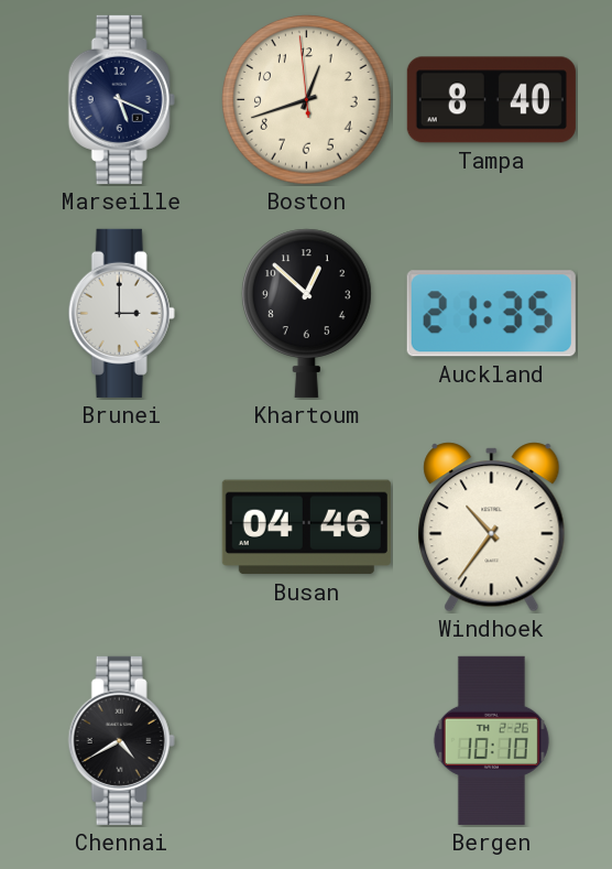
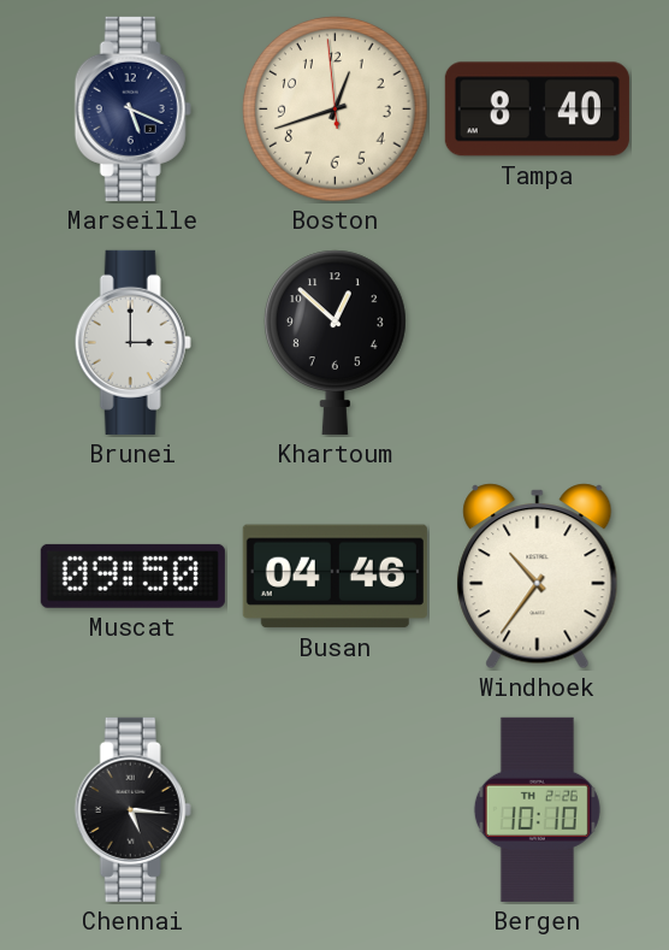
Auckland: 21:35 -> none
Muscat: none -> 09:50
Chennai: 4:40 -> 5:16
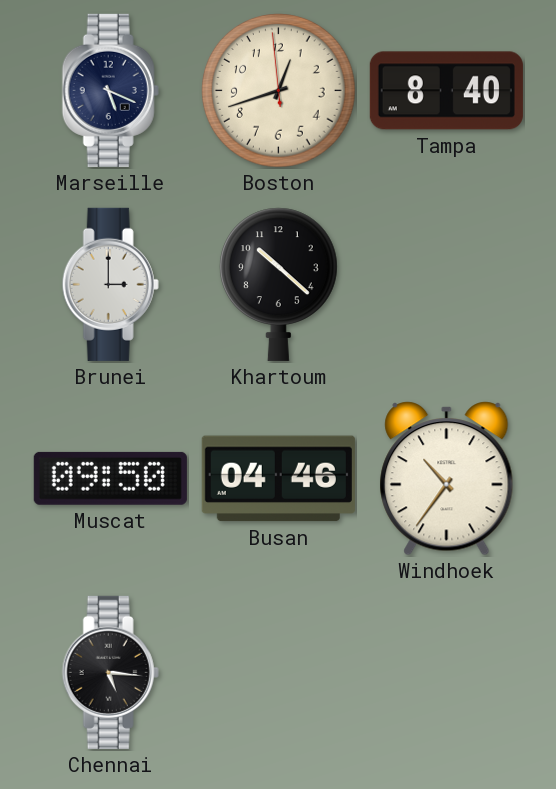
Khartoum: 12:52 -> 10:22
Bergen: 10:10 -> none
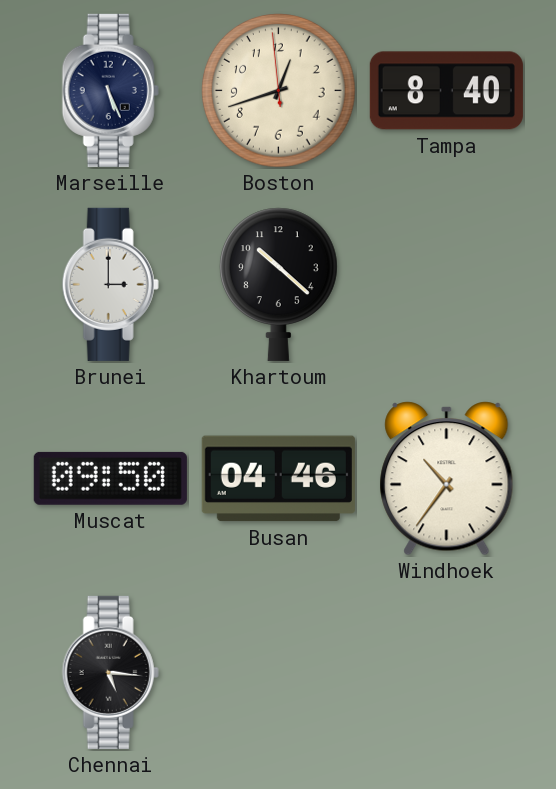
Marseille: 5:19 -> 5:26
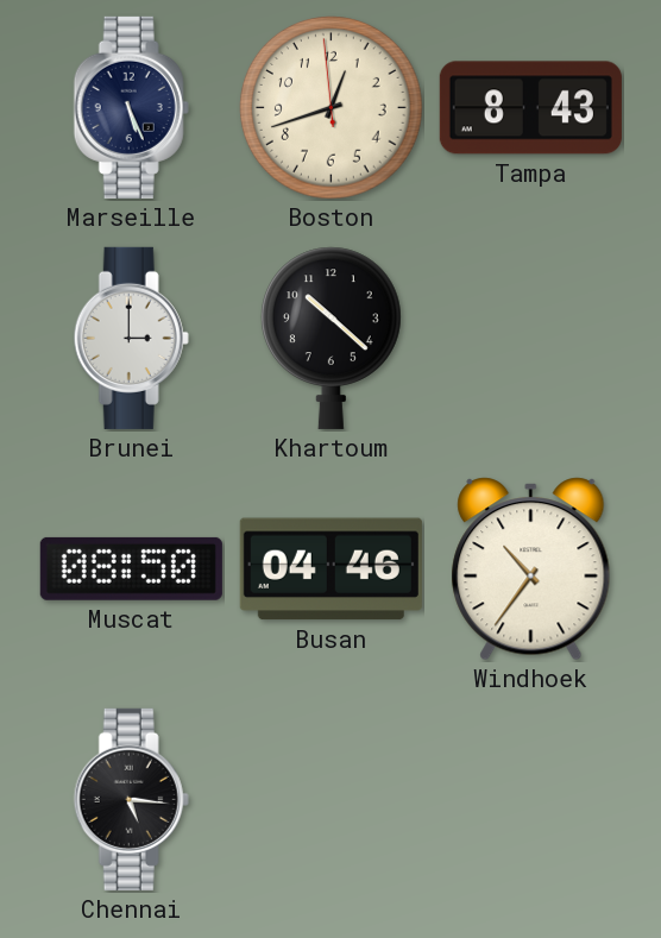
Tampa: 8:40 -> 8:43
Muscat: 09:50 -> 08:50
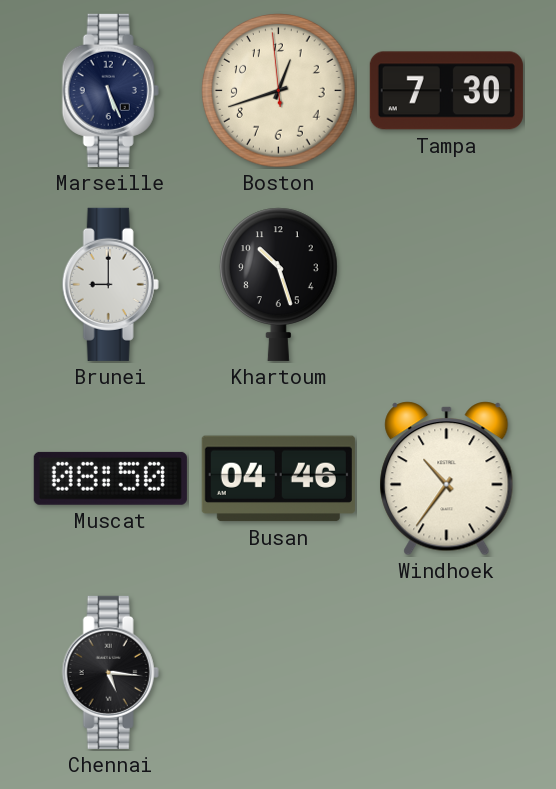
Tampa: 8:43 -> 7:30
Brunei: 3:00 -> 9:00
Khartoum: 10:22 -> 10:27
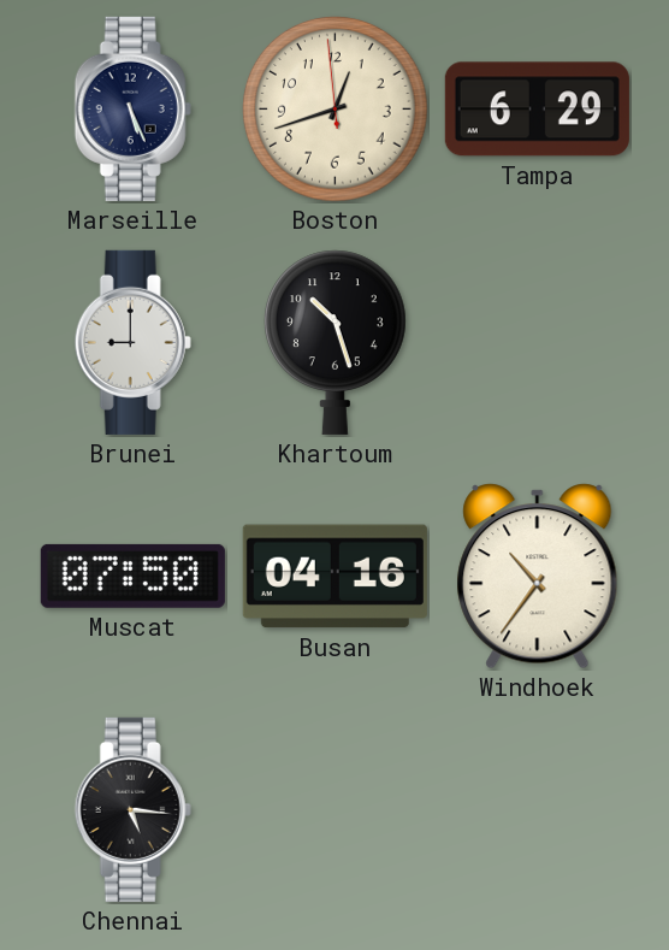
Tampa: 7:30 -> 6:29
Muscat: 08:50 -> 07:50
Busan: 04:46 -> 04:16
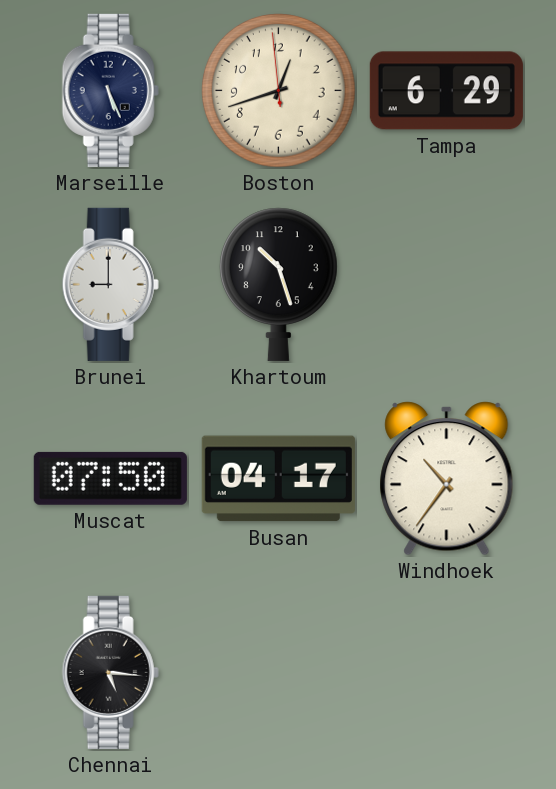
Busan: 04:16 -> 04:17
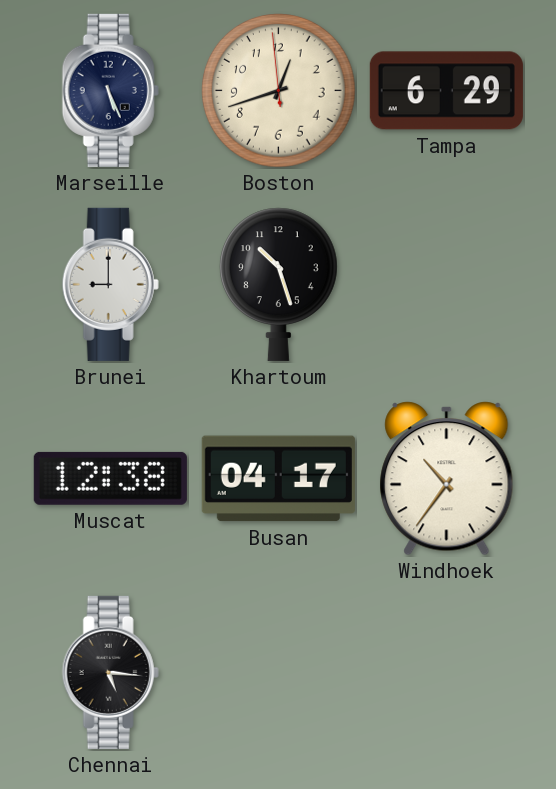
Muscat: 07:50 -> 12:38
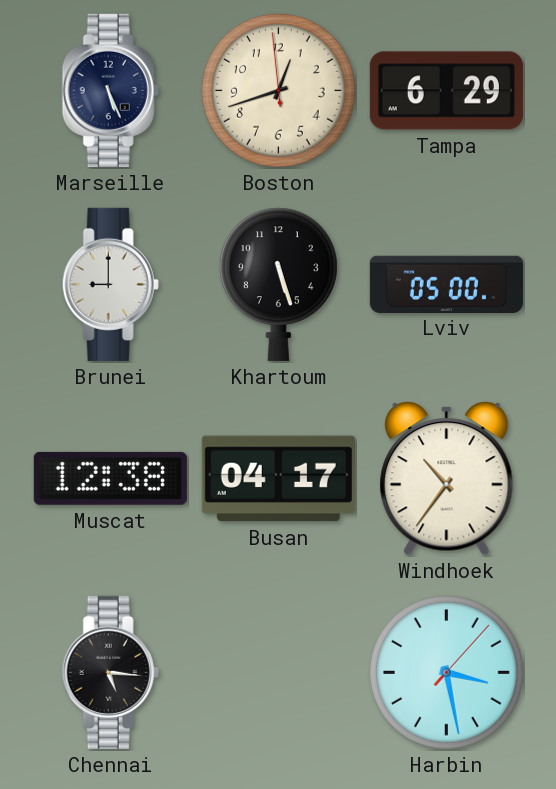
Khartoum: 10:27 -> 5:27
Lviv: none -> 05:00
Harbin: none -> 3:28
